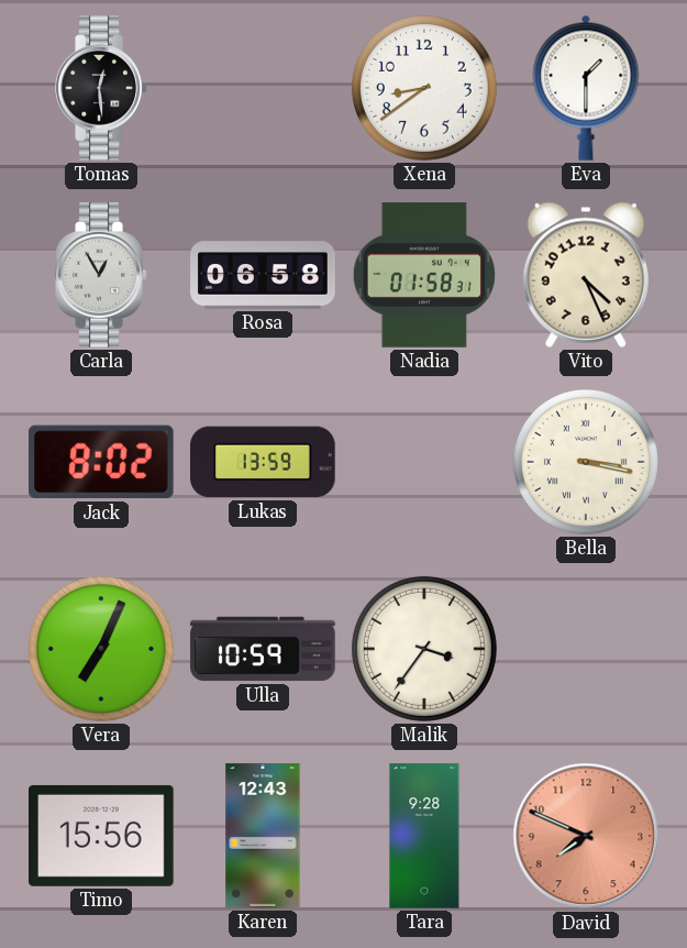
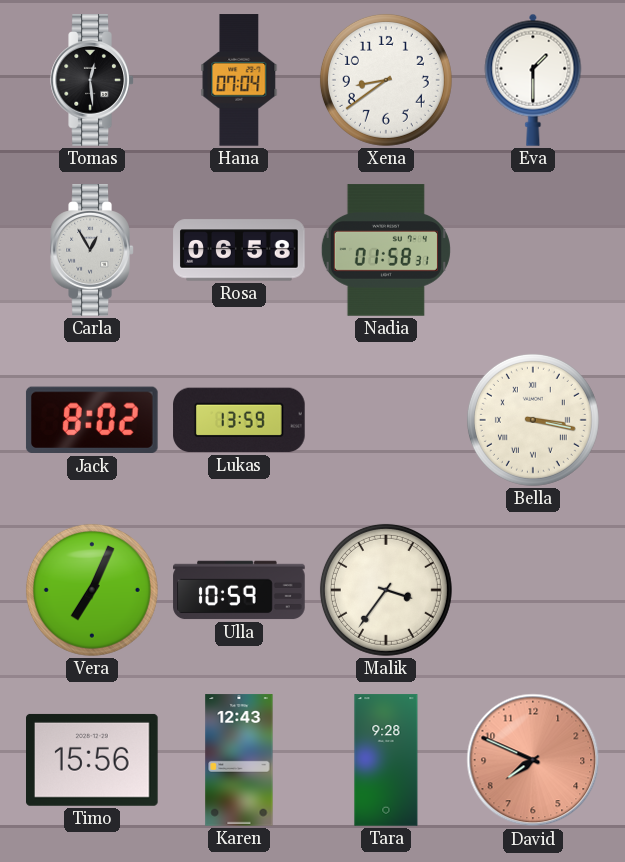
Hana: none -> 07:04
Vito: 4:26 -> none
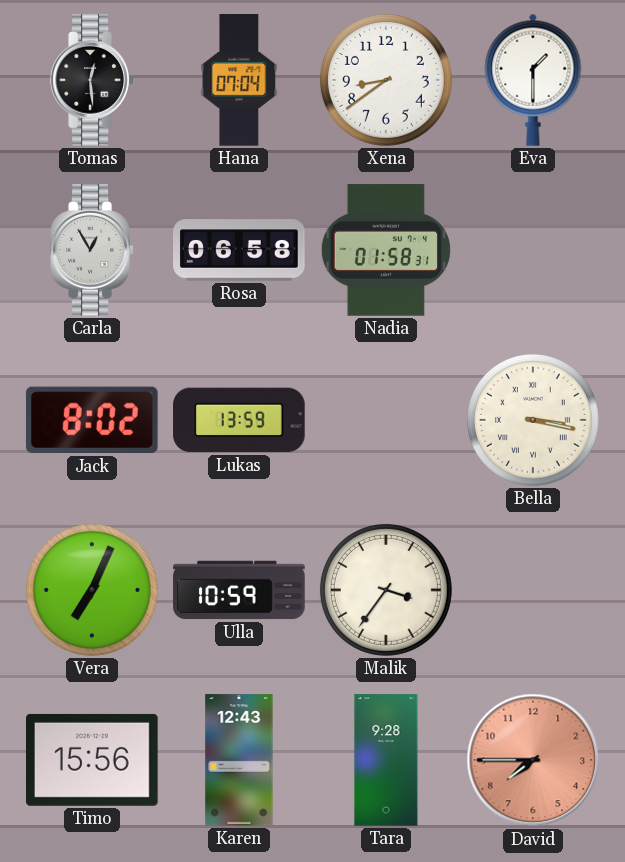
David: 7:49 -> 7:45
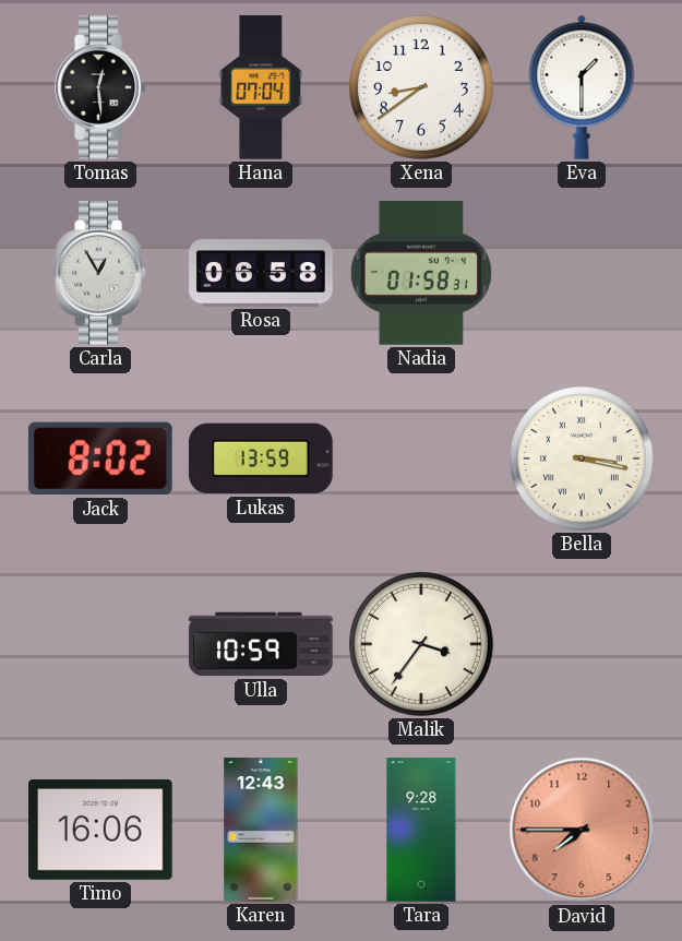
Vera: 7:04 -> none
Timo: 15:56 -> 16:06
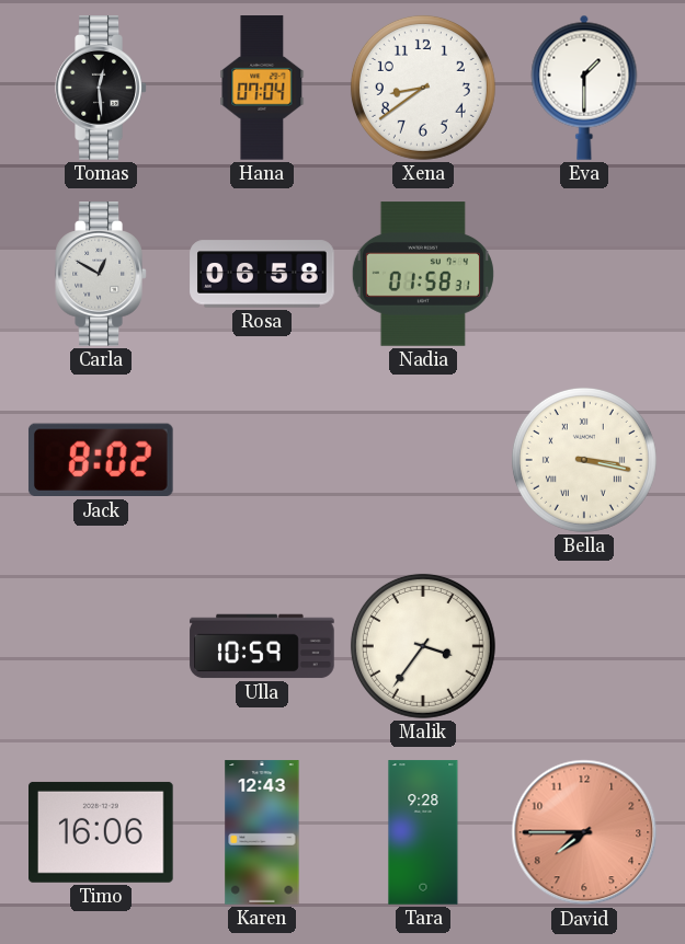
Carla: 12:55 -> 12:50
Lukas: 13:59 -> none
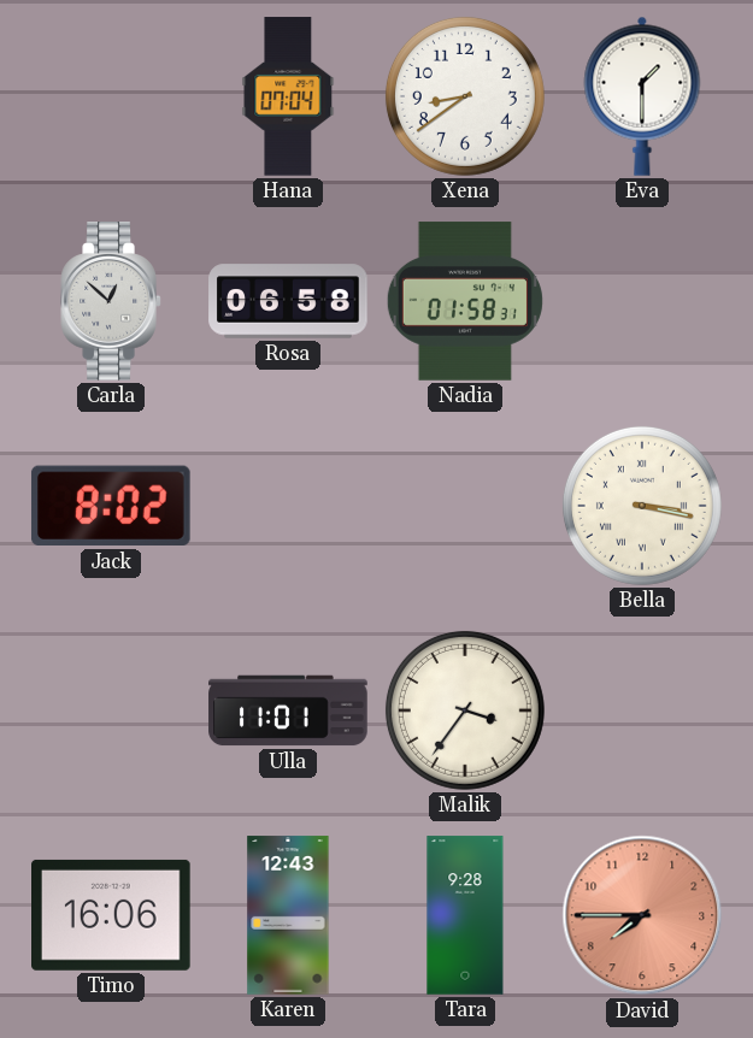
Tomas: 12:29 -> none
Carla: 12:50 -> 12:52
Ulla: 10:59 -> 11:01
